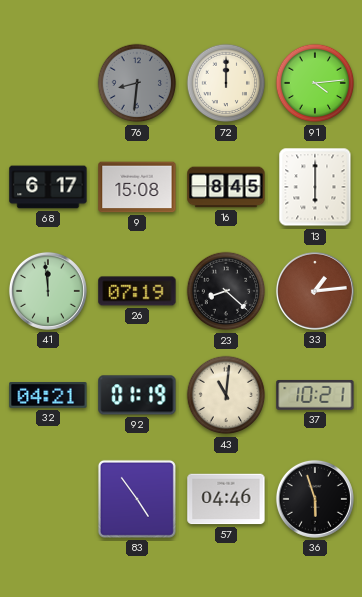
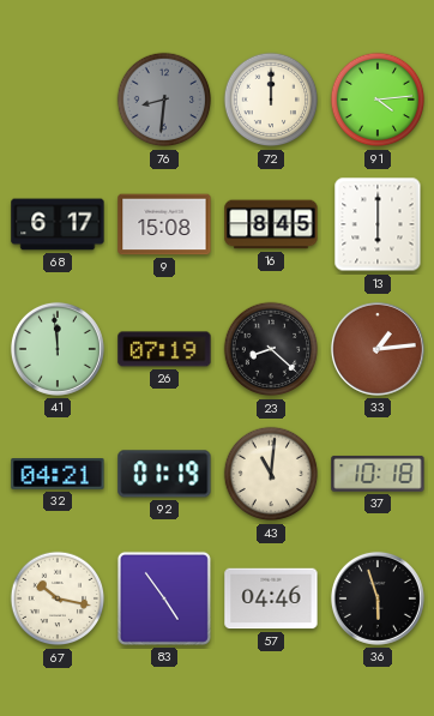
37: 10:21 -> 10:18
67: none -> 10:17
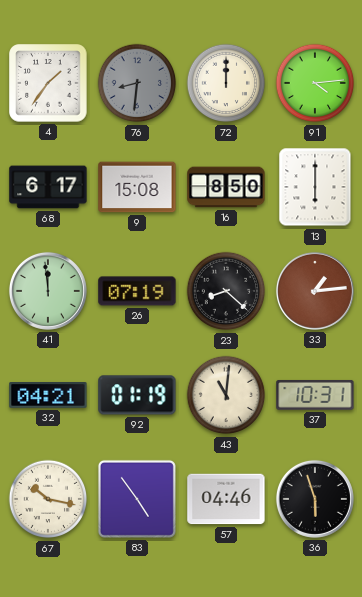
4: none -> 1:36
16: 8:45 -> 8:50
37: 10:18 -> 10:31
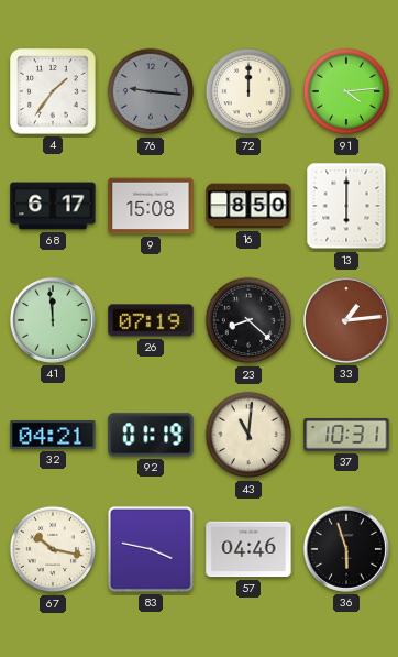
76: 8:31 -> 9:16
83: 4:54 -> 3:47
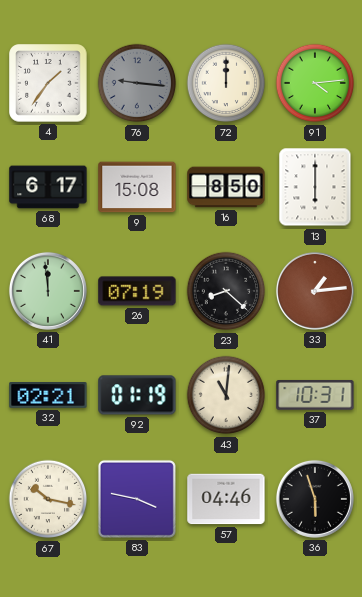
32: 04:21 -> 02:21
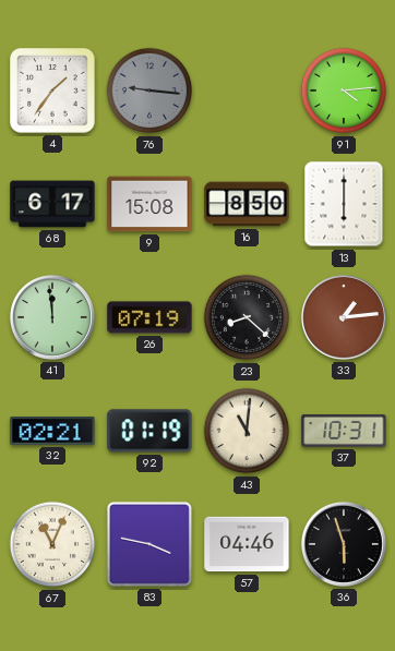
72: 12:00 -> none
67: 10:17 -> 11:04
